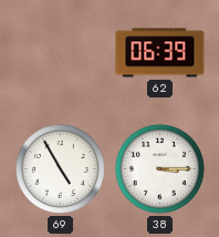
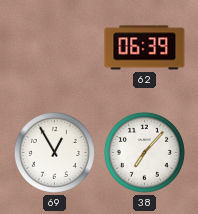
69: 4:55 -> 12:55
38: 3:15 -> 7:07
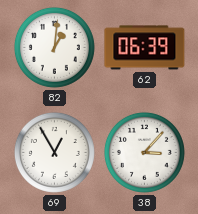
82: none -> 1:01
38: 7:07 -> 3:07
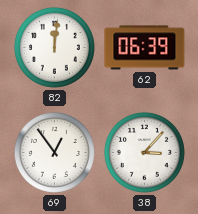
82: 1:01 -> 12:01
69: 12:55 -> 12:54
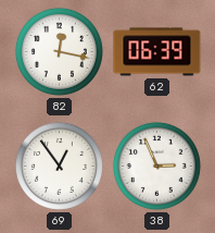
82: 12:01 -> 12:17
38: 3:07 -> 2:56
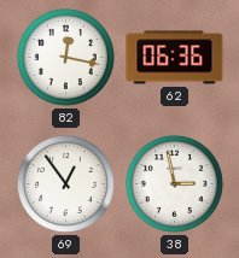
62: 06:39 -> 06:36
38: 2:56 -> 2:58
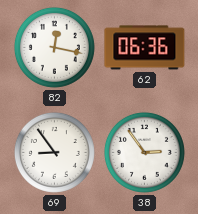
69: 12:54 -> 8:54
38: 2:58 -> 2:54
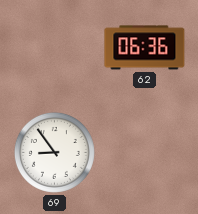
82: 12:17 -> none
38: 2:54 -> none
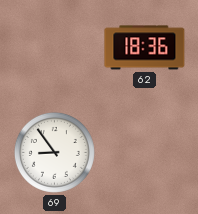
62: 06:36 -> 18:36
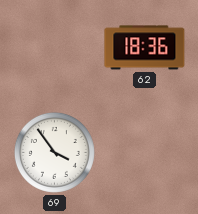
69: 8:54 -> 3:54
